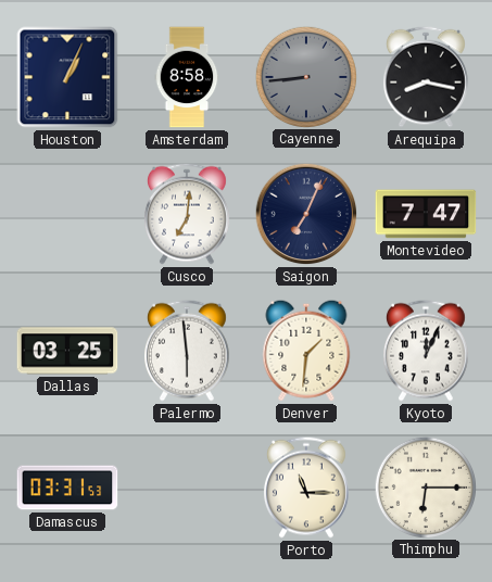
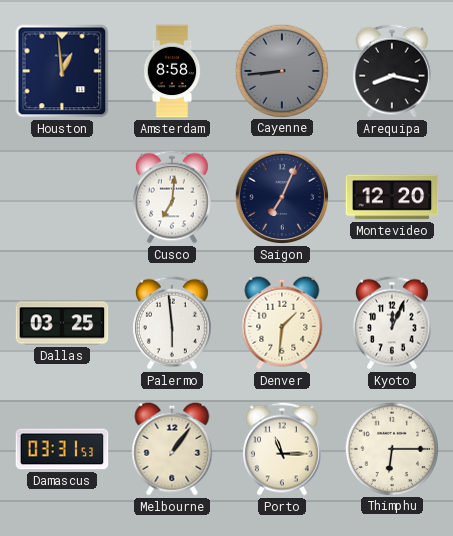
Houston: 1:04 -> 12:59
Montevideo: 7:47 -> 12:20
Melbourne: none -> 1:06
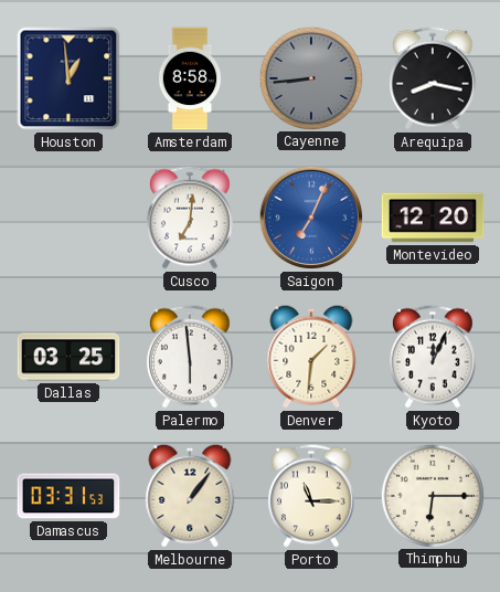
Saigon dial: navy -> blue
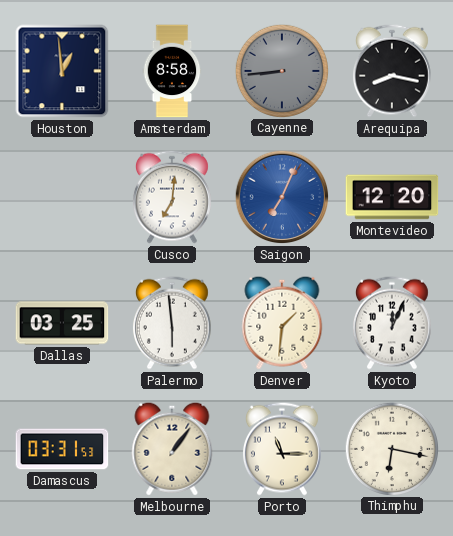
Thimphu: 6:15 -> 6:17
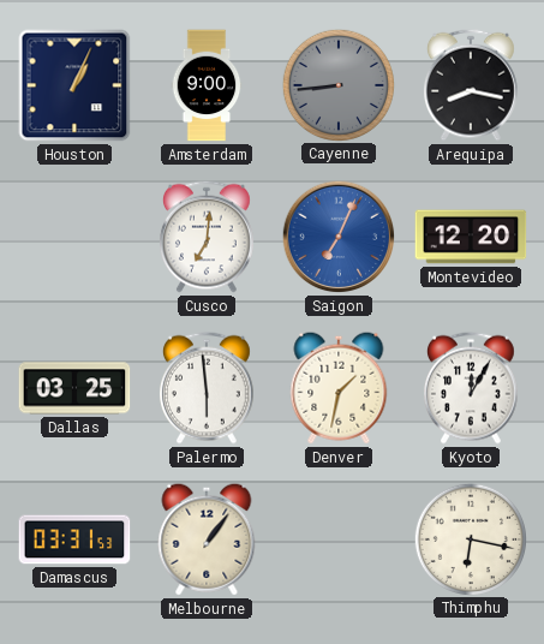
Houston: 12:59 -> 1:04
Amsterdam: 8:58 -> 9:00
Denver: 1:31 -> 1:32
Kyoto: 12:04 -> 12:05
Porto: 11:15 -> none
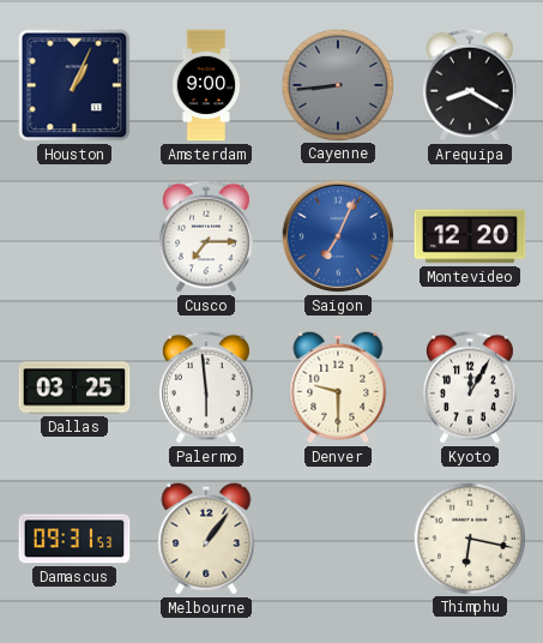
Arequipa: 8:17 -> 8:20
Cusco: 7:01 -> 7:15
Denver: 1:32 -> 9:30
Damascus: 03:31 -> 09:31
